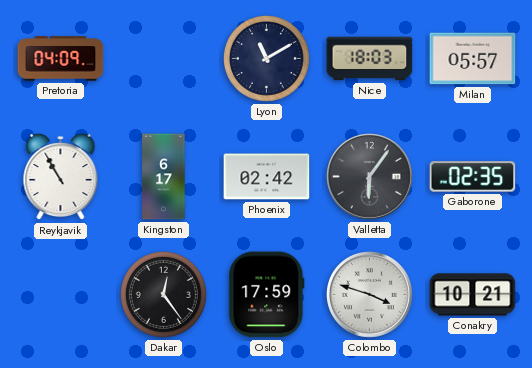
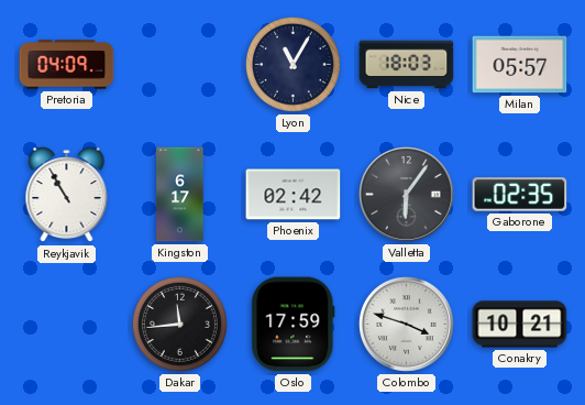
Lyon: 11:10 -> 11:05
Dakar: 12:24 -> 11:44
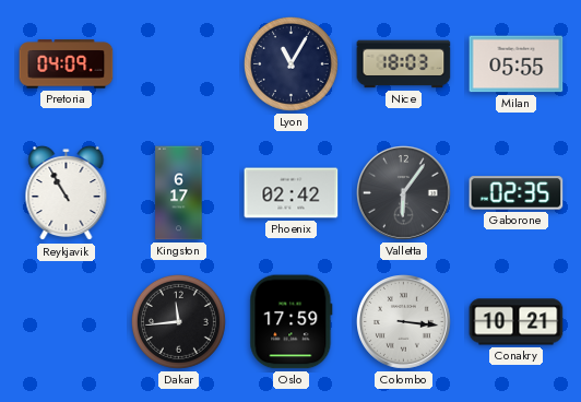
Milan: 05:57 -> 05:55
Colombo: 3:48 -> 3:16
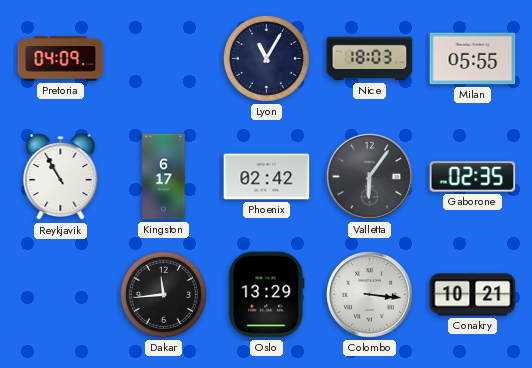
Oslo: 17:59 -> 13:29
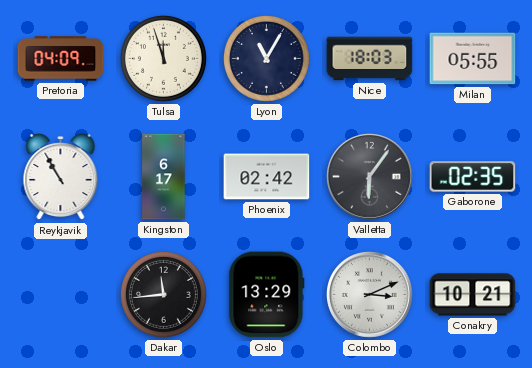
Tulsa: none -> 11:57
Colombo: 3:16 -> 3:11
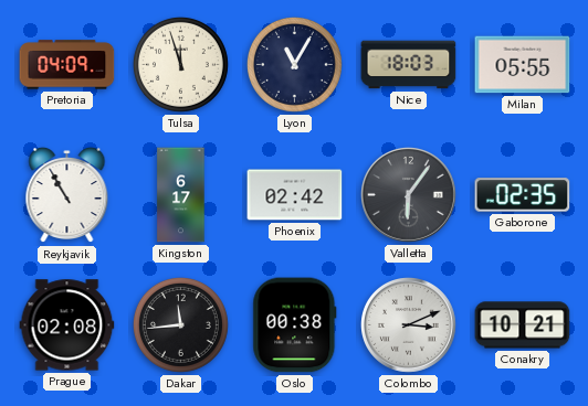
Prague: none -> 02:08
Oslo: 13:29 -> 00:38
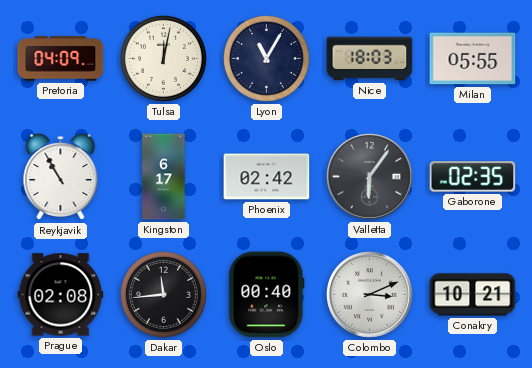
Tulsa: 11:57 -> 12:02
Oslo: 00:38 -> 00:40
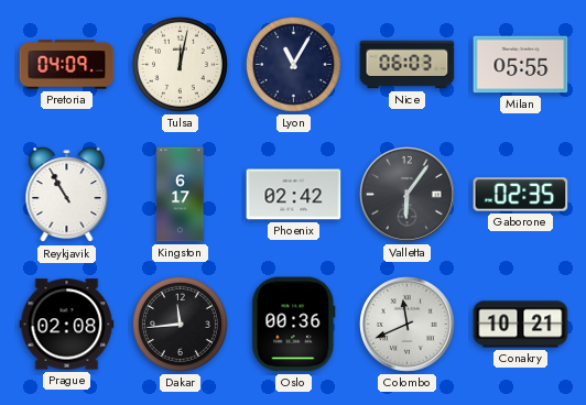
Nice: 18:03 -> 06:03
Oslo: 00:40 -> 00:36
Colombo: 3:11 -> 11:41
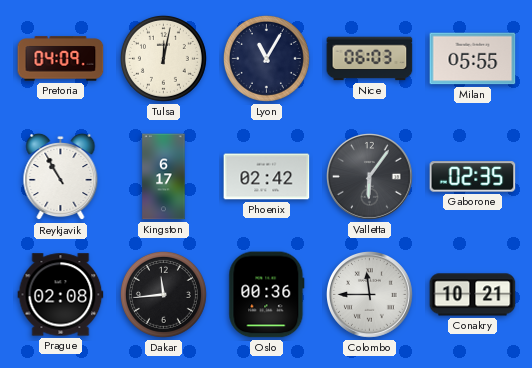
Colombo: 11:41 -> 11:45
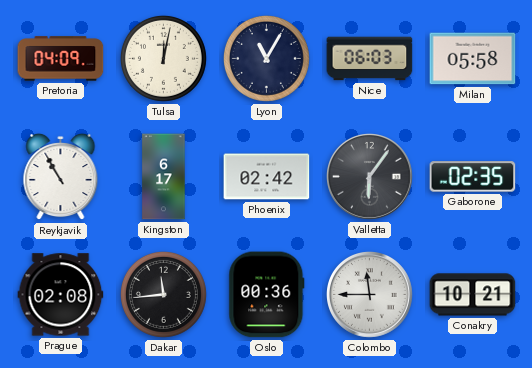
Milan: 05:55 -> 05:58
